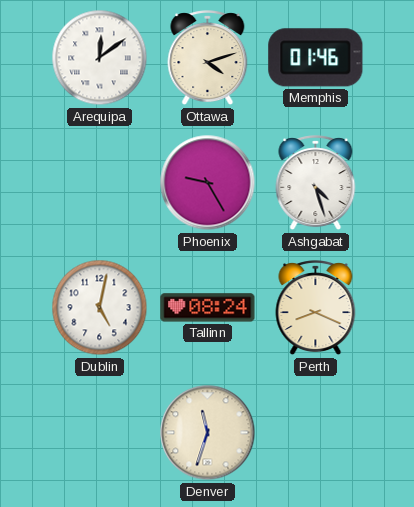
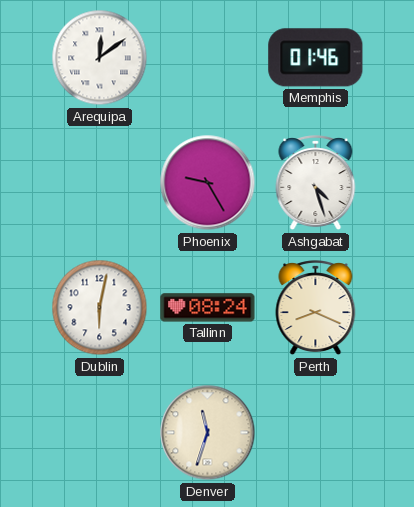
Ottawa: 4:12 -> none
Dublin: 5:02 -> 6:02
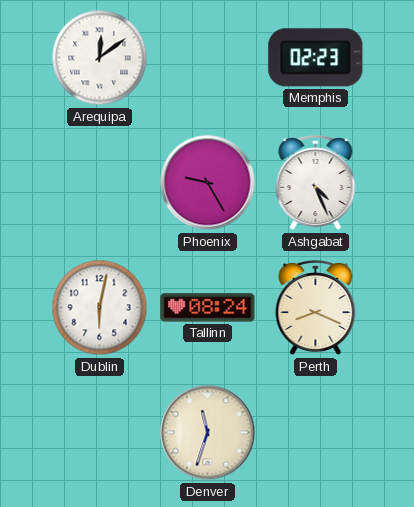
Memphis: 01:46 -> 02:23
Ashgabat: 4:27 -> 4:26
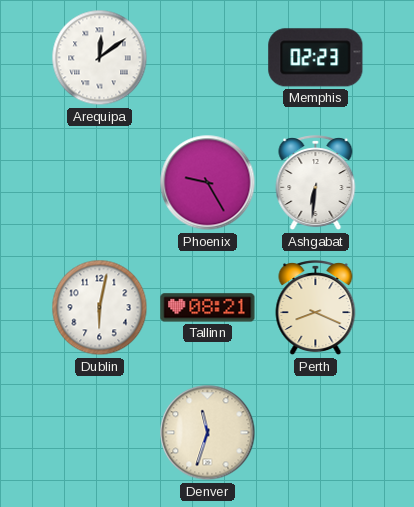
Ashgabat: 4:26 -> 6:31
Tallinn: 08:24 -> 08:21
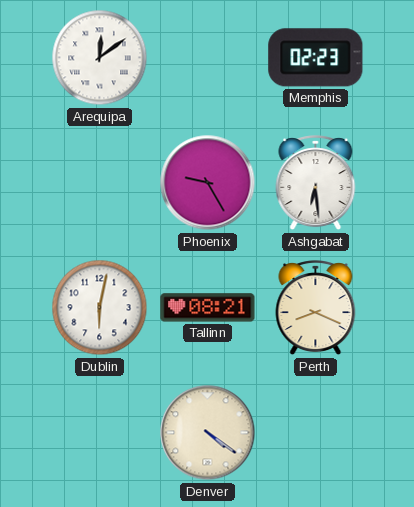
Ashgabat: 6:31 -> 6:29
Denver: 11:33 -> 4:21
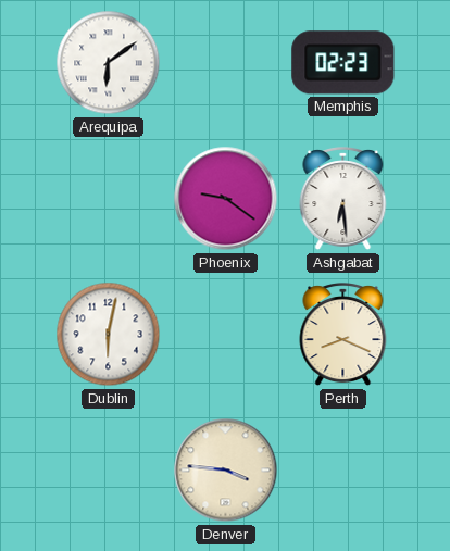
Arequipa: 12:09 -> 6:09
Phoenix: 9:25 -> 9:21
Tallinn: 08:21 -> none
Denver: 4:21 -> 3:46
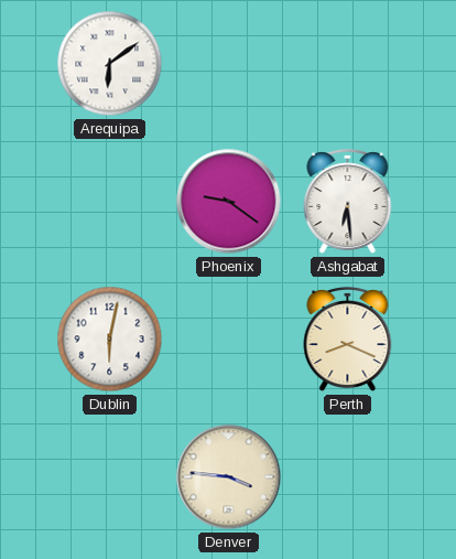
Memphis: 02:23 -> none
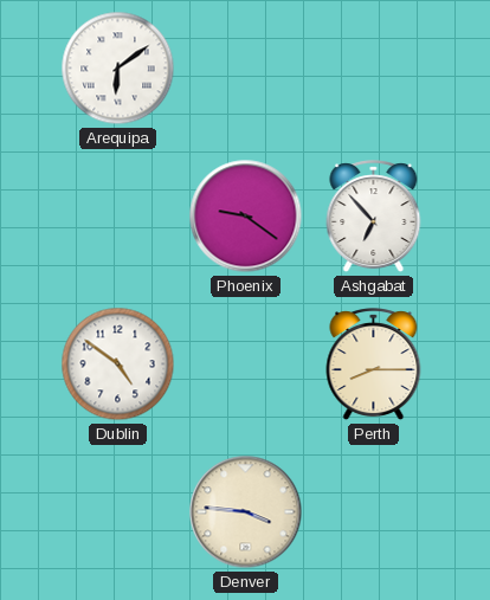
Ashgabat: 6:29 -> 6:53
Dublin: 6:02 -> 4:51
Perth: 8:19 -> 8:15
